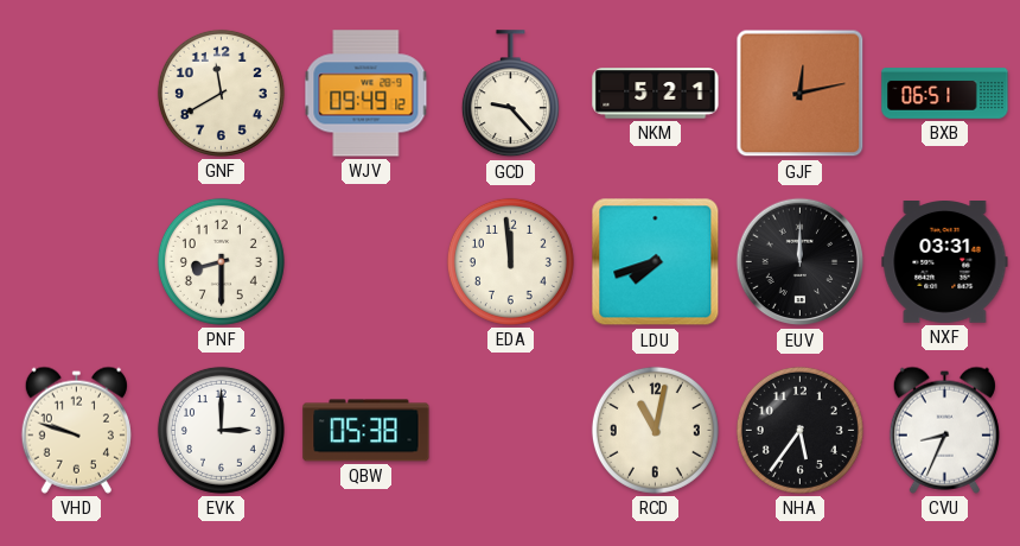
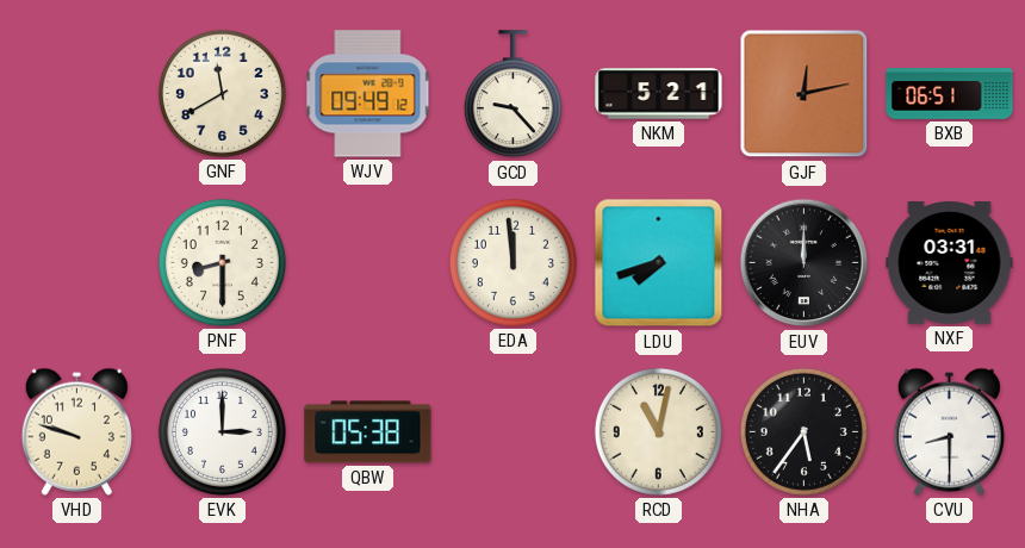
CVU: 8:34 -> 8:30
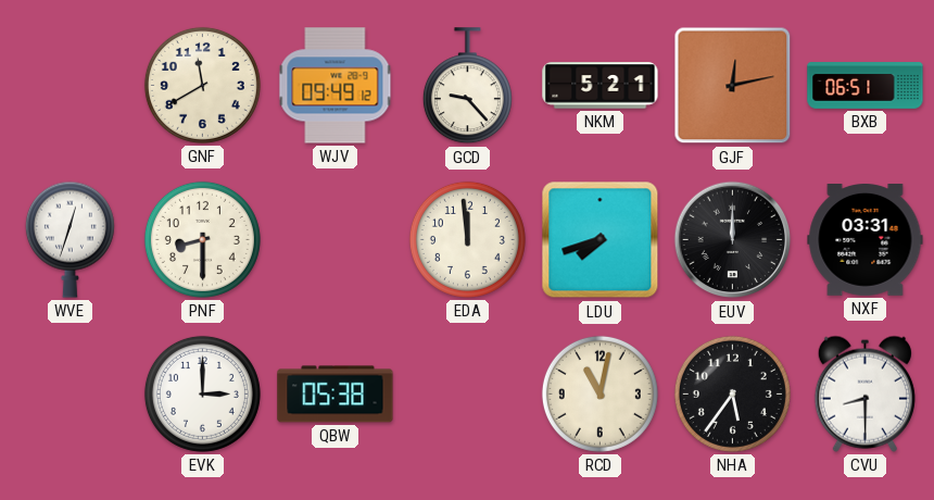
WVE: none -> 12:33
VHD: 9:48 -> none
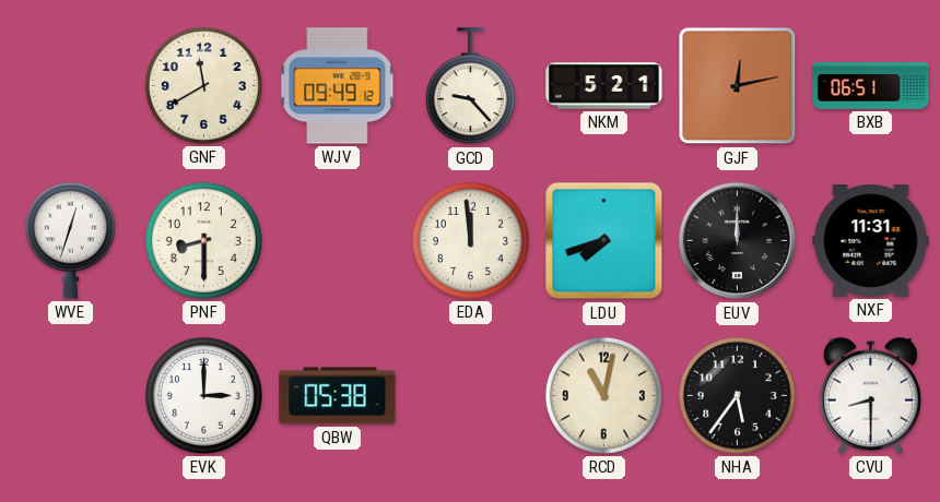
NXF: 03:31 -> 11:31
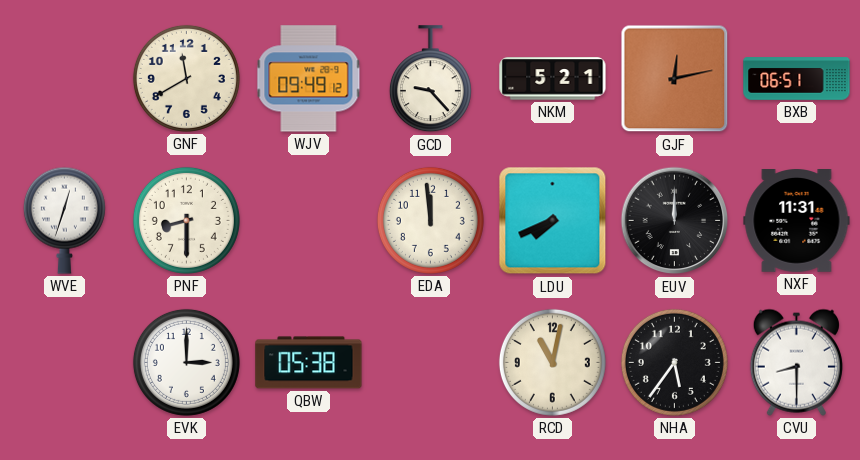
LDU: 7:42 -> 7:41
